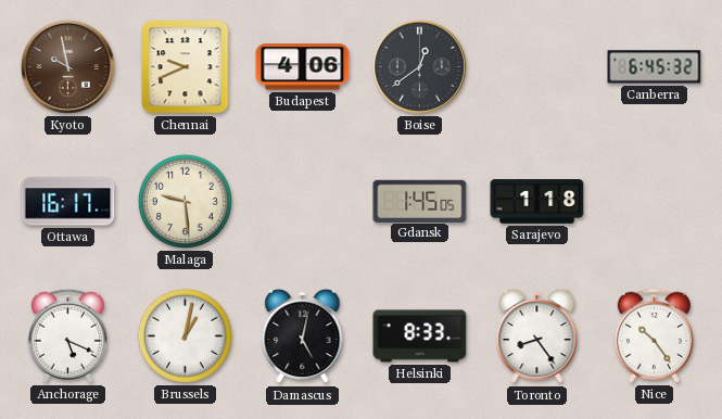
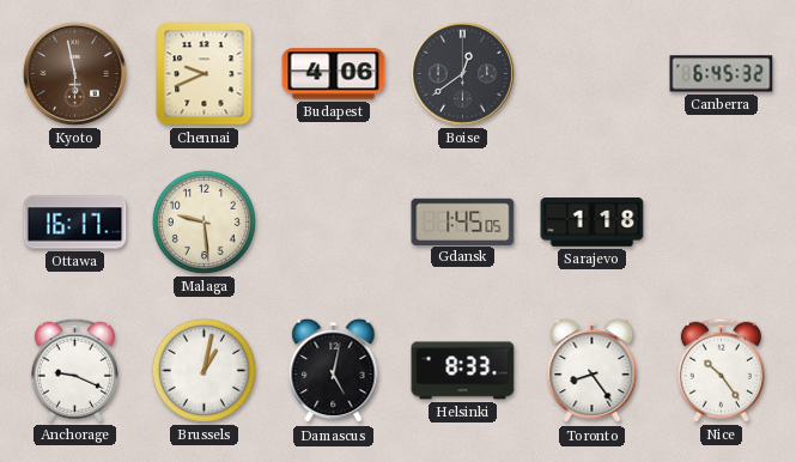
Kyoto: 9:58 -> 5:58
Anchorage: 5:19 -> 9:19
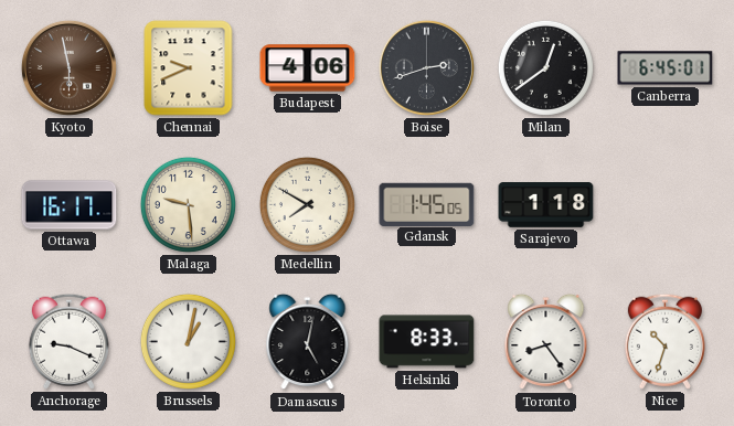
Boise: 12:39 -> 2:42
Milan: none -> 12:39
Canberra: 6:45:32 -> 6:45:01
Medellin: none -> 7:50
Nice: 10:24 -> 10:33
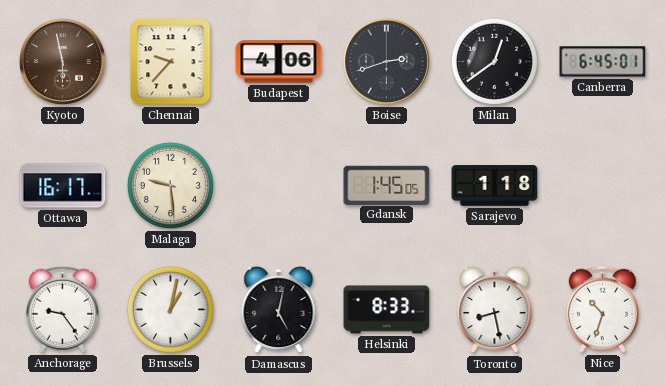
Chennai: 9:41 -> 9:37
Medellin: 7:50 -> none
Anchorage: 9:19 -> 9:24
Toronto: 8:24 -> 8:28
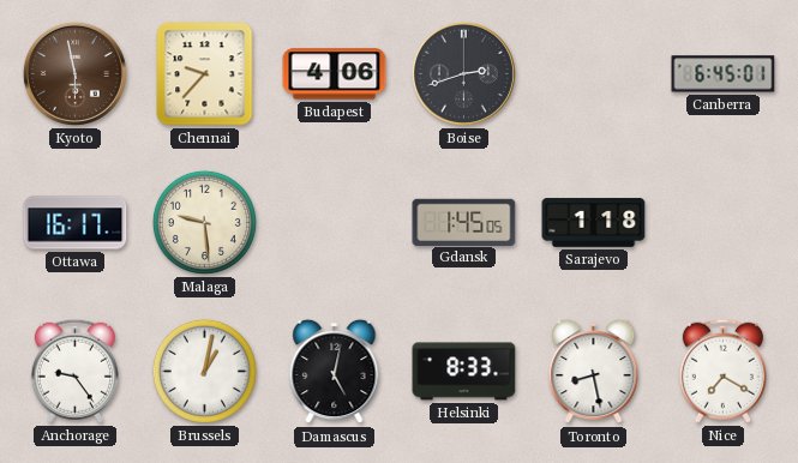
Milan: 12:39 -> none
Nice: 10:33 -> 7:20
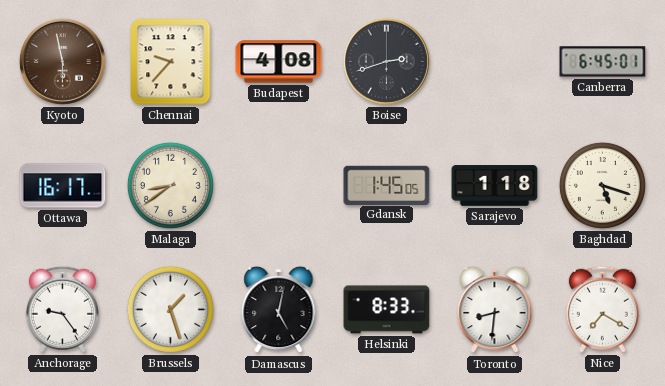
Budapest: 4:06 -> 4:08
Malaga: 9:29 -> 8:39
Baghdad: none -> 5:18
Brussels: 1:02 -> 1:27
Toronto: 8:28 -> 8:31
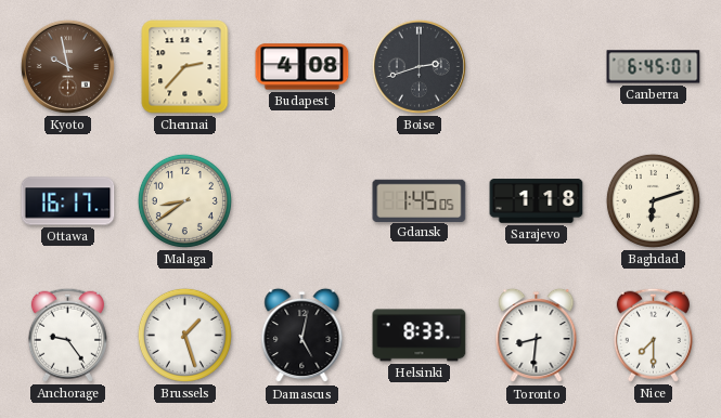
Kyoto: 5:58 -> 9:58
Chennai: 9:37 -> 2:37
Baghdad: 5:18 -> 6:12
Nice: 7:20 -> 7:30
